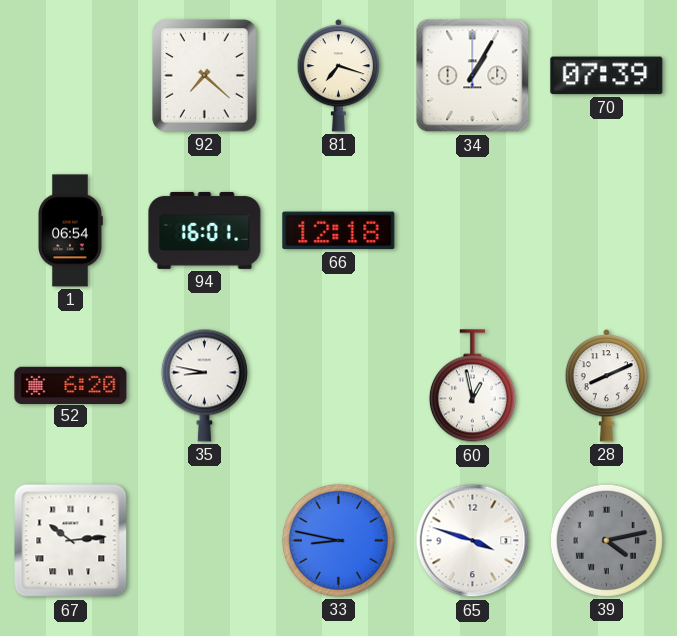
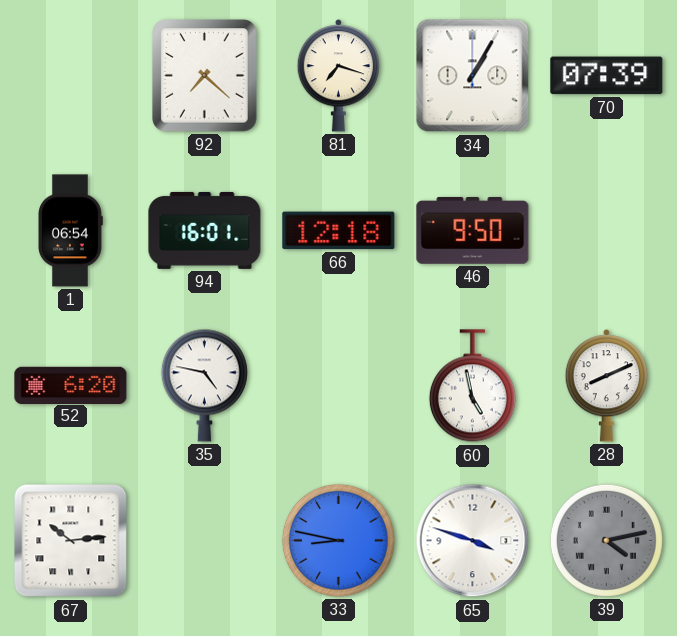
46: none -> 9:50
35: 8:47 -> 4:47
60: 12:58 -> 4:58
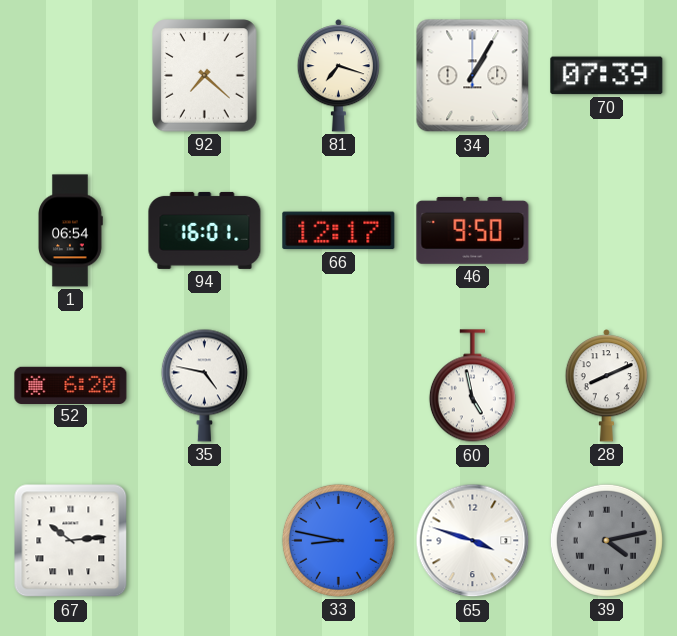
66: 12:18 -> 12:17
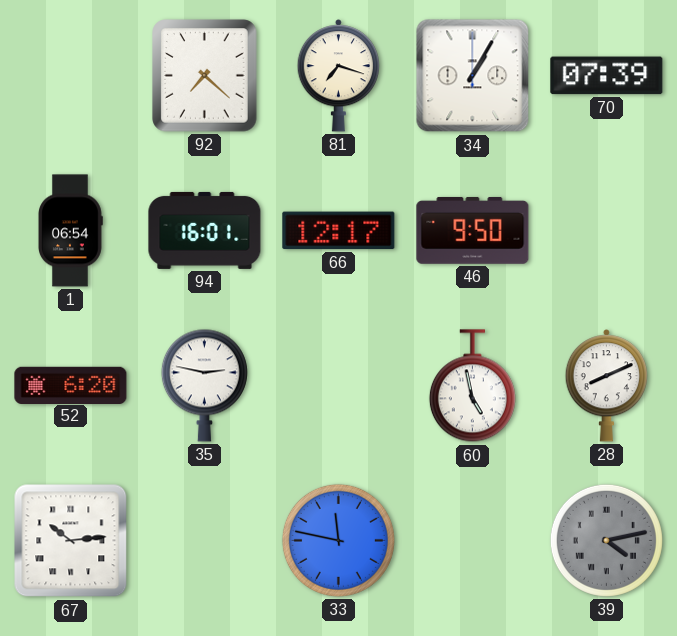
35: 4:47 -> 2:47
33: 8:47 -> 11:47
65: 3:48 -> none
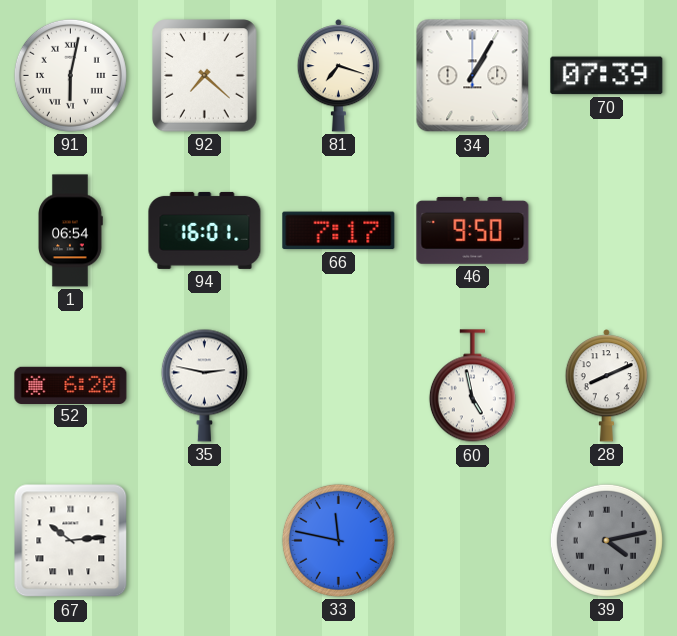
91: none -> 6:02
66: 12:17 -> 7:17
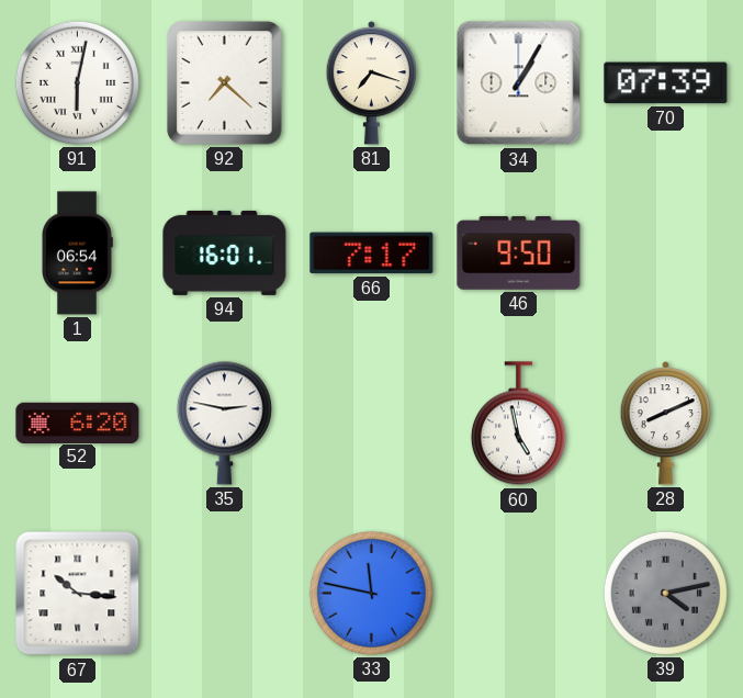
67: 10:14 -> 10:16
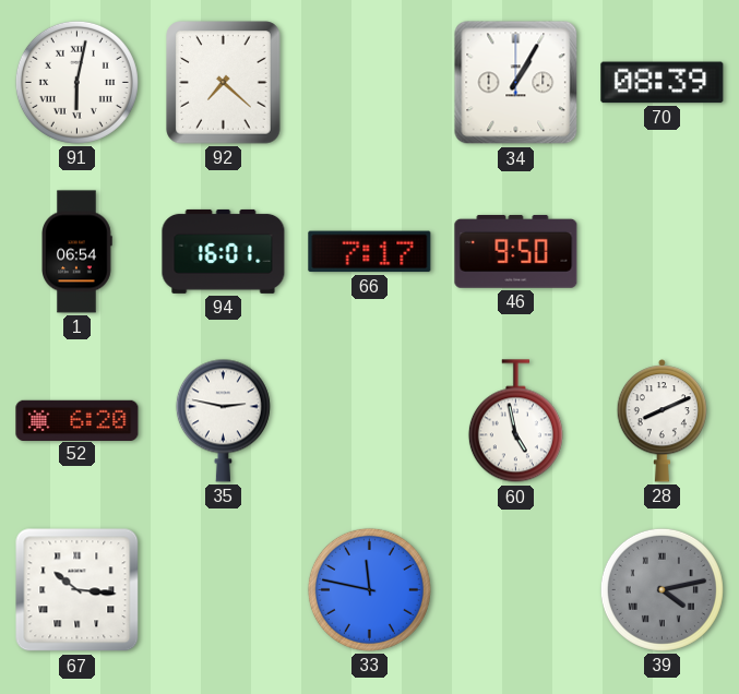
81: 7:18 -> none
70: 07:39 -> 08:39
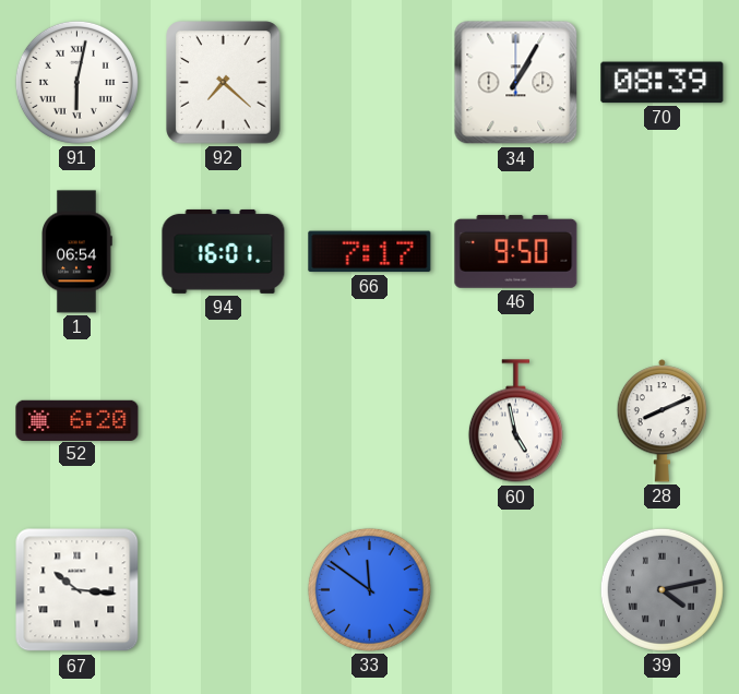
35: 2:47 -> none
33: 11:47 -> 11:51
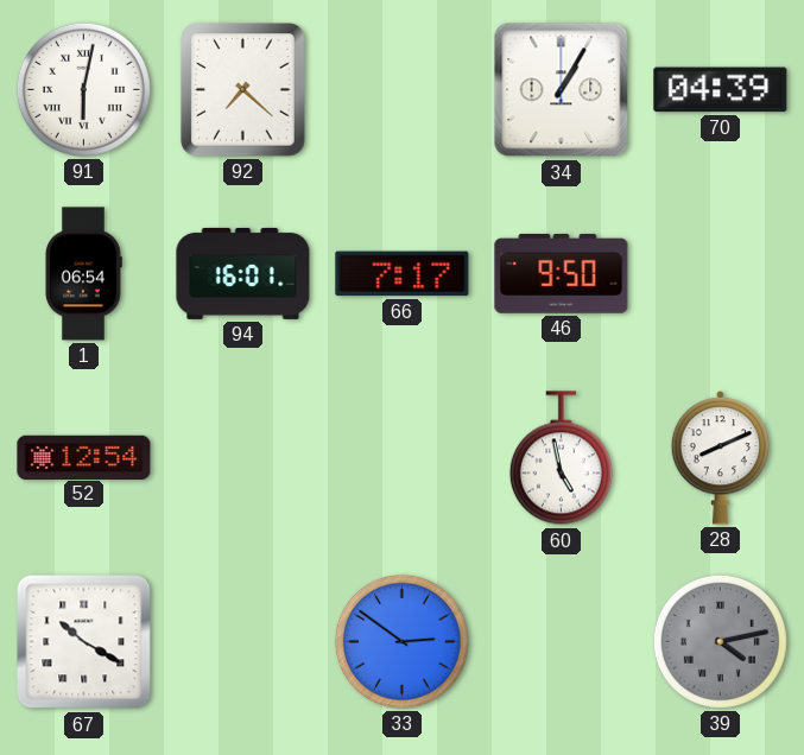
70: 08:39 -> 04:39
52: 6:20 -> 12:54
67: 10:16 -> 10:20
33: 11:51 -> 2:51
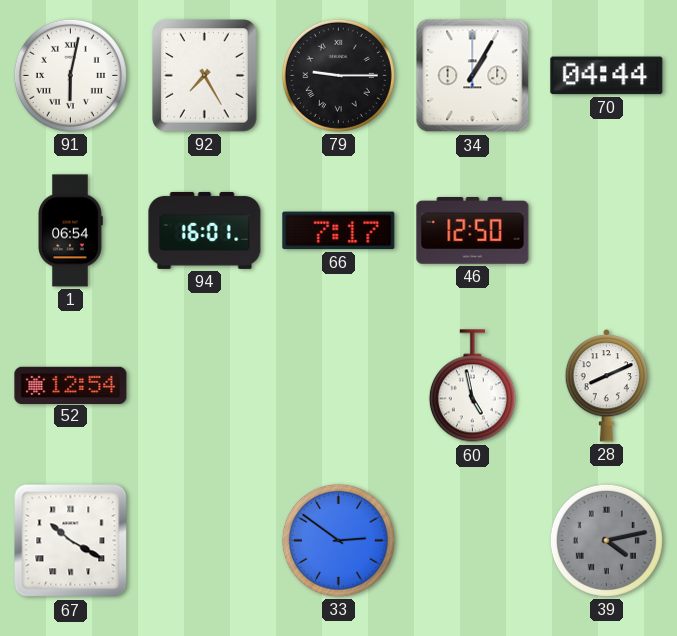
92: 7:22 -> 7:25
79: none -> 9:15
70: 04:39 -> 04:44
46: 9:50 -> 12:50
